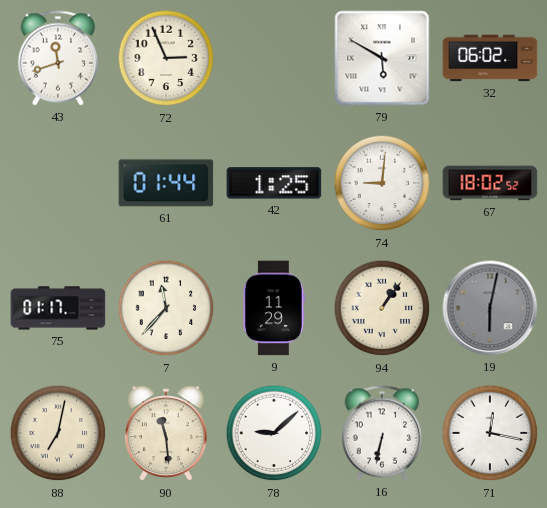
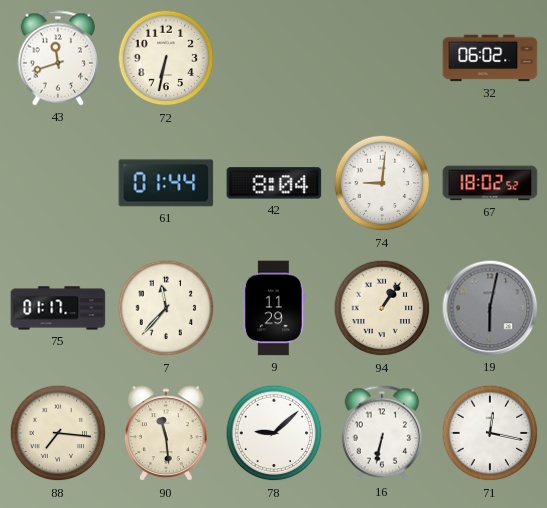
72: 2:56 -> 6:32
79: 5:50 -> none
42: 1:25 -> 8:04
88: 7:02 -> 7:16
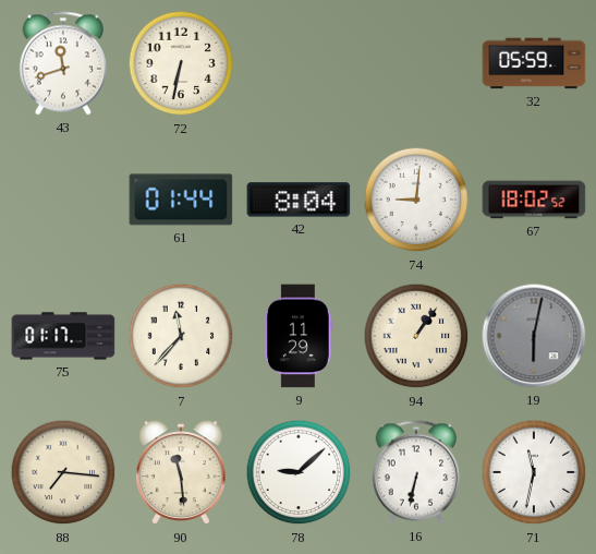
32: 06:02 -> 05:59
71: 12:17 -> 11:32
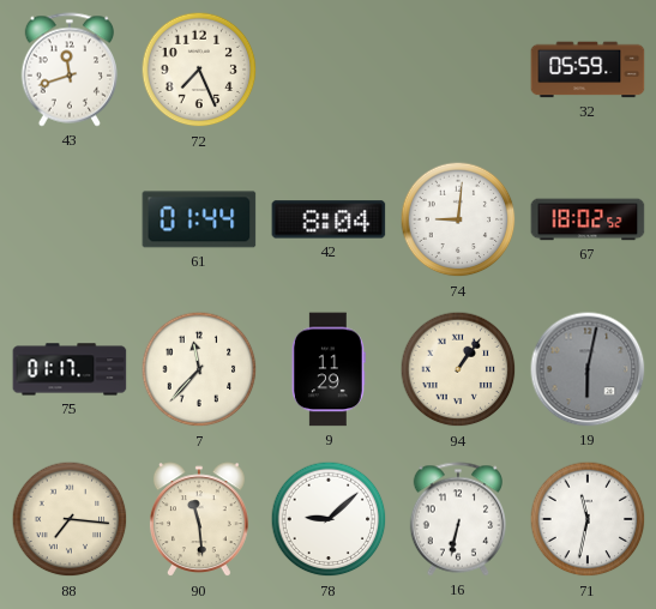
72: 6:32 -> 7:26
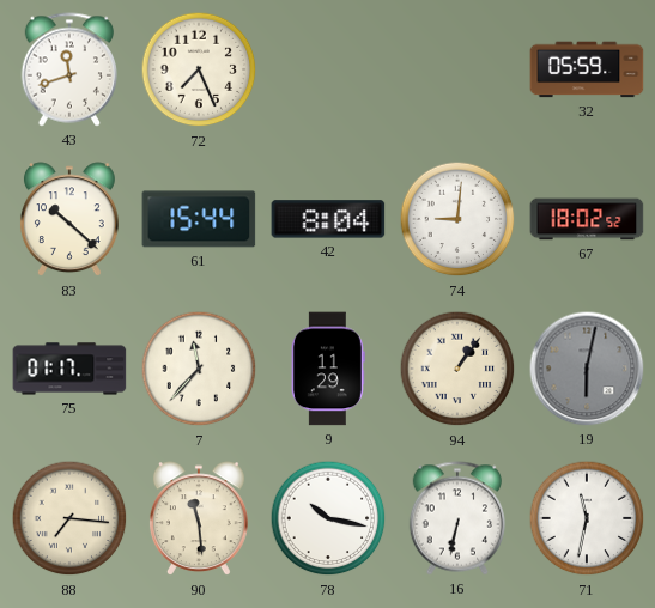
83: none -> 10:22
61: 01:44 -> 15:44
78: 9:08 -> 10:17
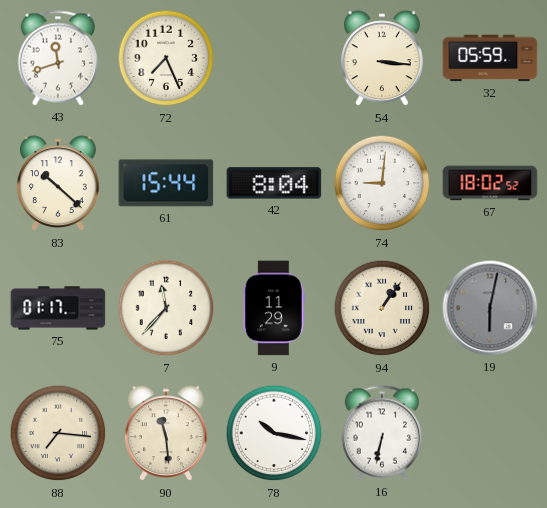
54: none -> 3:16
71: 11:32 -> none
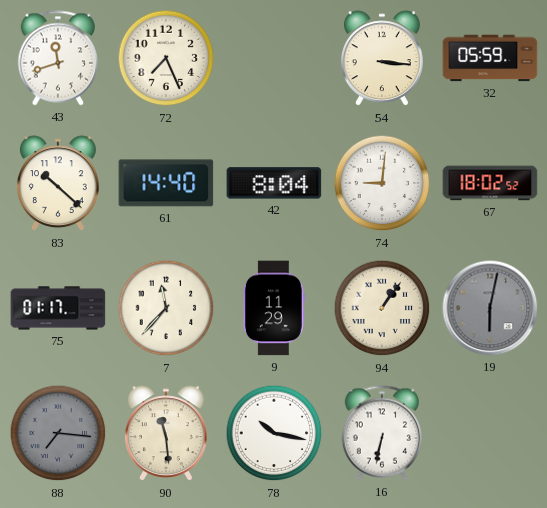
61: 15:44 -> 14:40
88 dial: cream -> grey
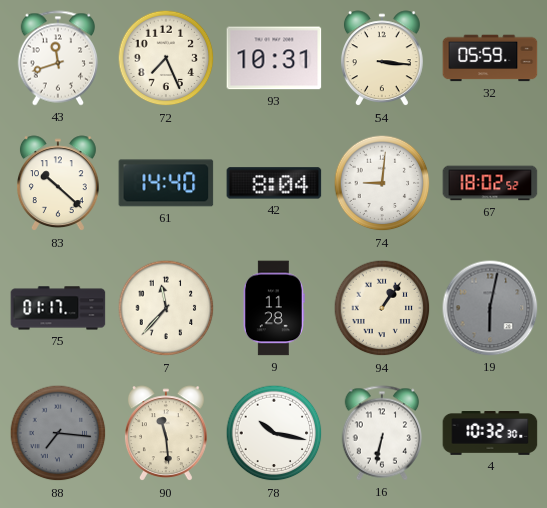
93: none -> 10:31
9: 11:29 -> 11:28
4: none -> 10:32
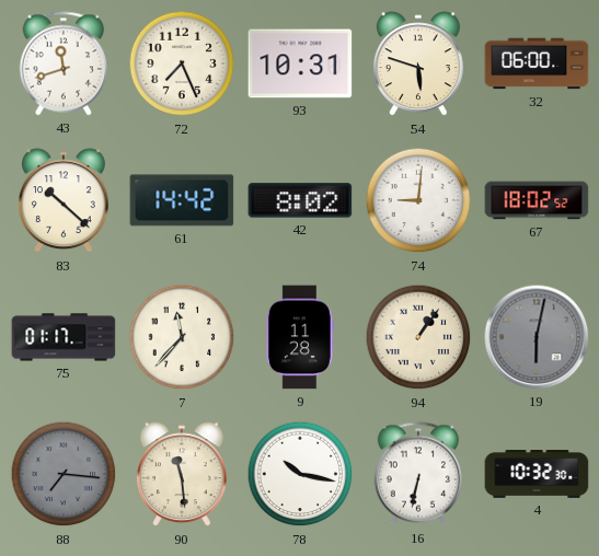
54: 3:16 -> 5:48
32: 05:59 -> 06:00
61: 14:40 -> 14:42
42: 8:04 -> 8:02
